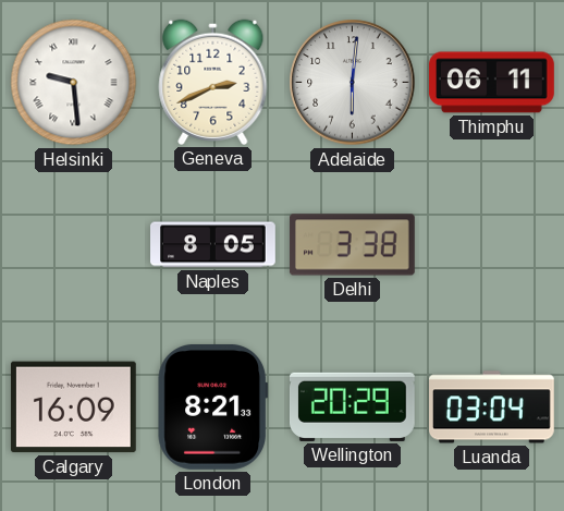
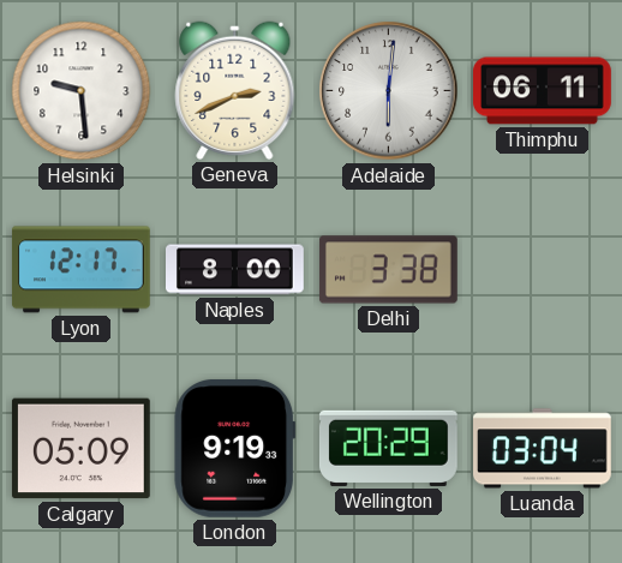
Helsinki numerals: Roman -> Arabic
Lyon: none -> 12:17
Naples: 8:05 -> 8:00
Calgary: 16:09 -> 05:09
London: 8:21 -> 9:19
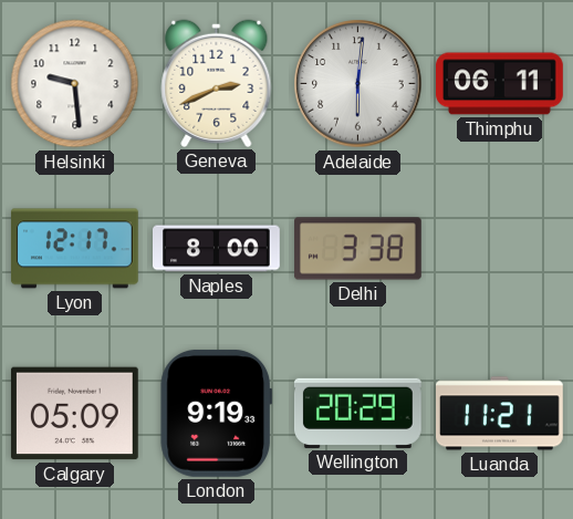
Luanda: 03:04 -> 11:21
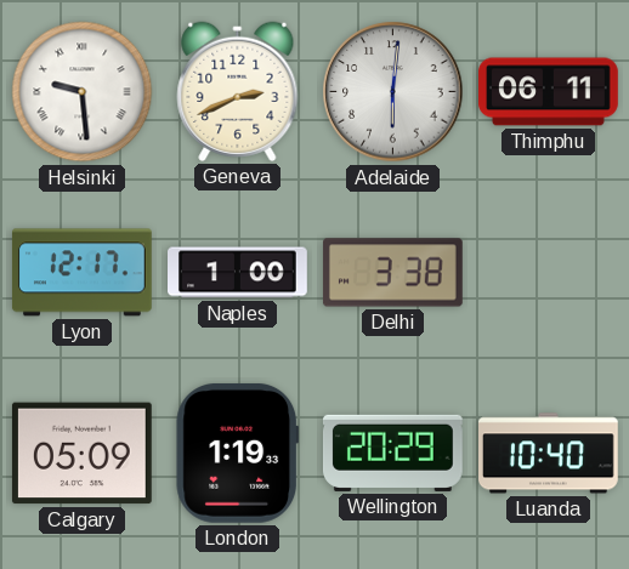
Helsinki numerals: Arabic -> Roman
Naples: 8:00 -> 1:00
London: 9:19 -> 1:19
Luanda: 11:21 -> 10:40
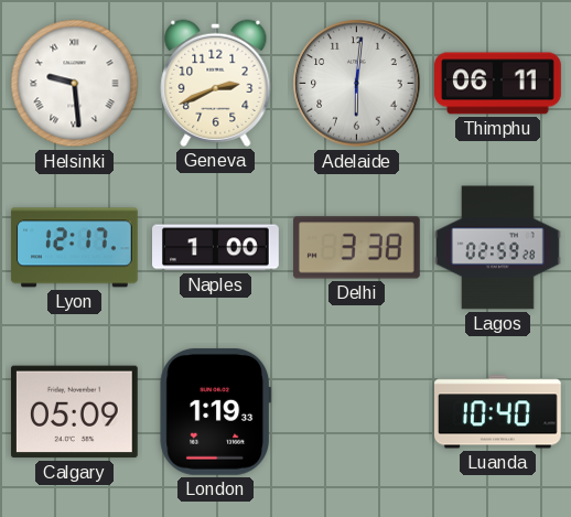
Lagos: none -> 02:59
Wellington: 20:29 -> none
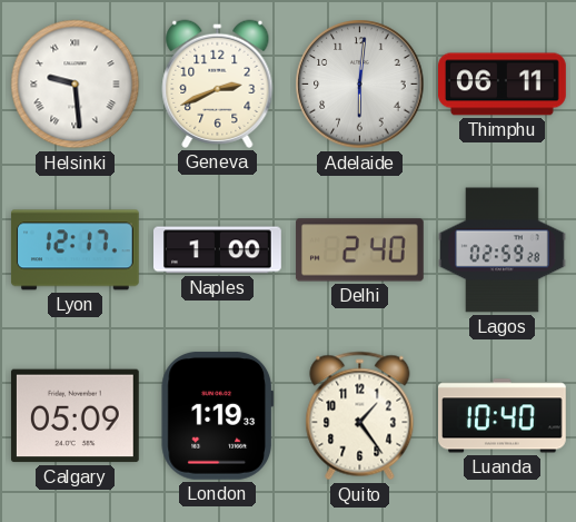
Delhi: 3:38 -> 2:40
Quito: none -> 1:24
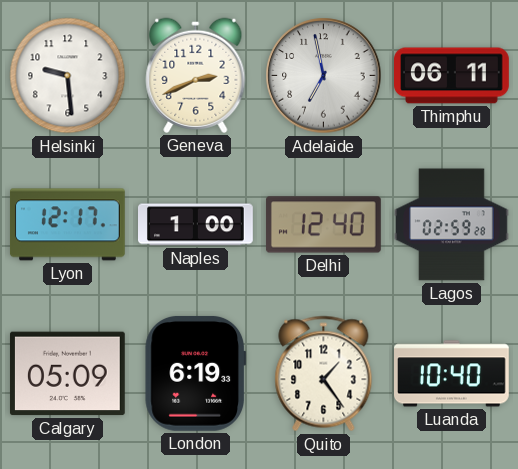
Helsinki numerals: Roman -> Arabic
Adelaide: 6:01 -> 6:58
Delhi: 2:40 -> 12:40
London: 1:19 -> 6:19
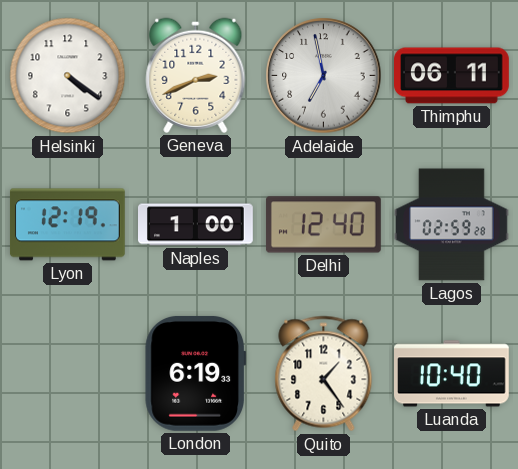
Helsinki: 9:29 -> 4:21
Lyon: 12:17 -> 12:19
Calgary: 05:09 -> none
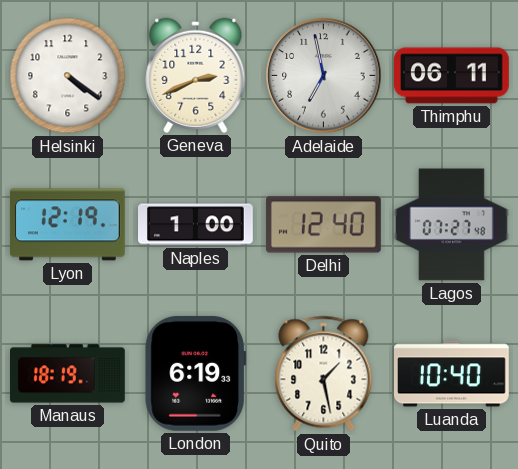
Lagos: 02:59 -> 07:27
Manaus: none -> 18:19
Quito: 1:24 -> 1:28
